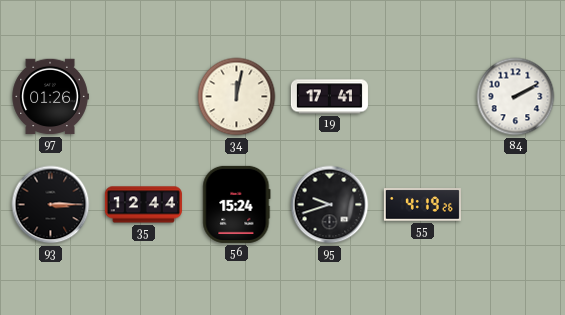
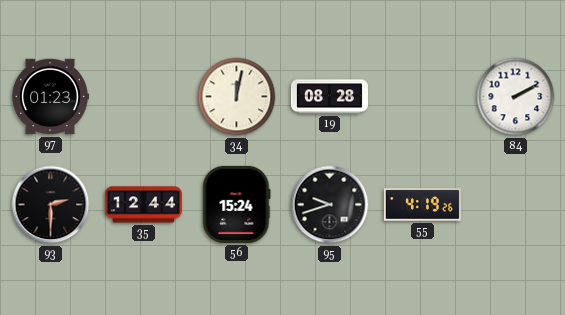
97: 01:26 -> 01:23
19: 17:41 -> 08:28
93: 3:15 -> 2:30
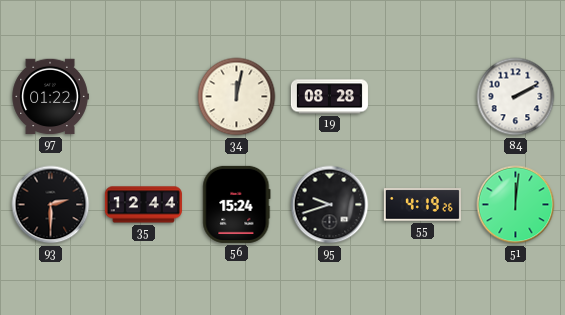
97: 01:23 -> 01:22
51: none -> 12:01
